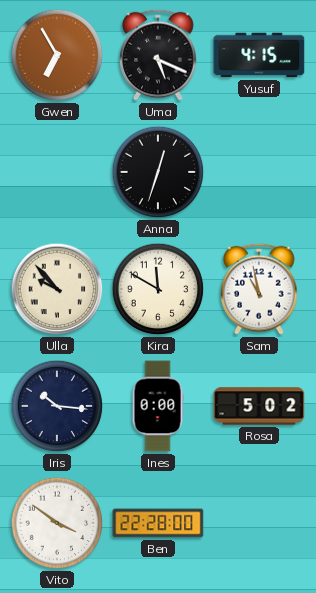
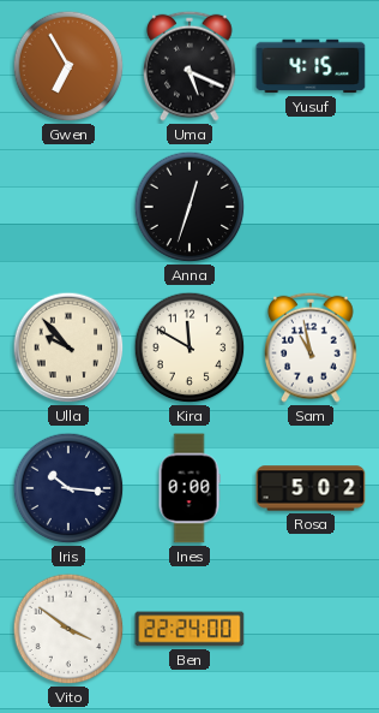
Ben: 22:28 -> 22:24
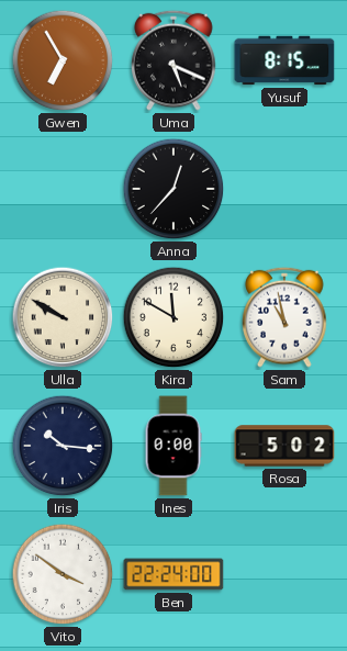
Yusuf: 4:15 -> 8:15
Anna: 12:33 -> 12:37
Ulla: 9:53 -> 9:50
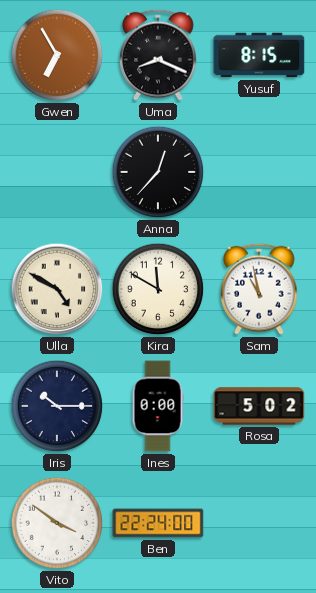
Uma: 5:19 -> 8:19
Ulla: 9:50 -> 4:50
Iris: 10:16 -> 10:15
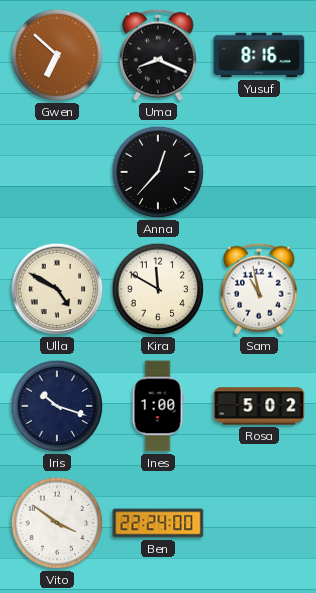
Gwen: 6:55 -> 6:52
Yusuf: 8:15 -> 8:16
Iris: 10:15 -> 10:18
Ines: 0:00 -> 1:00
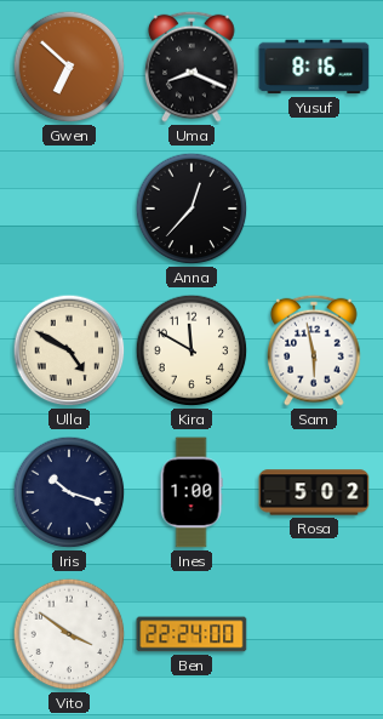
Sam: 10:58 -> 5:58
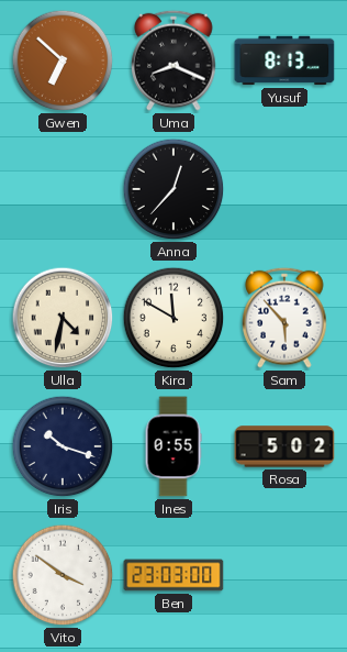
Yusuf: 8:16 -> 8:13
Ulla: 4:50 -> 4:32
Sam: 5:58 -> 5:53
Ines: 1:00 -> 0:55
Ben: 22:24 -> 23:03
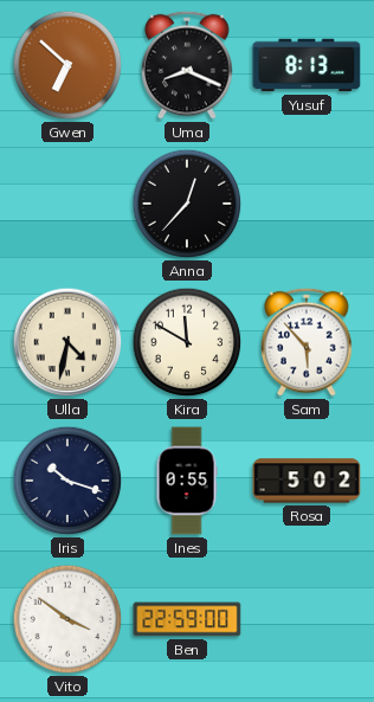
Ben: 23:03 -> 22:59
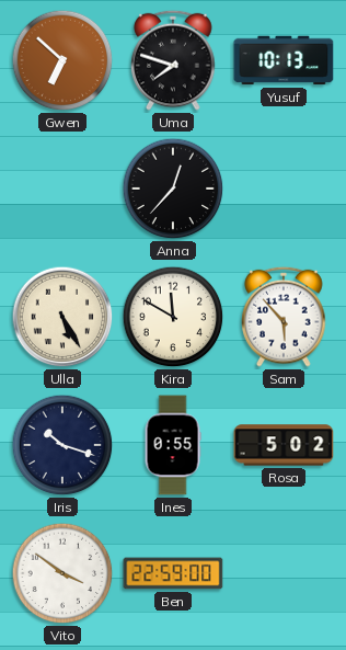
Uma: 8:19 -> 7:48
Yusuf: 8:13 -> 10:13
Ulla: 4:32 -> 5:25
